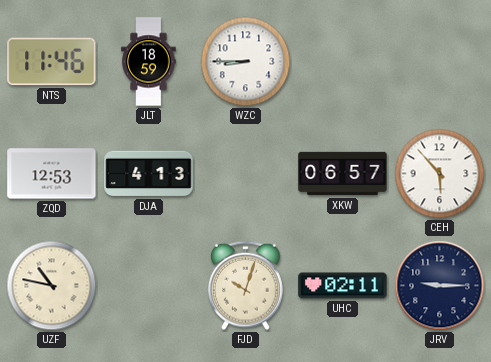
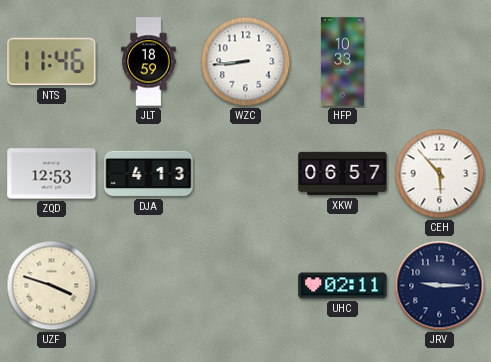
WZC: 8:45 -> 8:44
HFP: none -> 10:33
UZF: 10:47 -> 3:48
FJD: 10:03 -> none
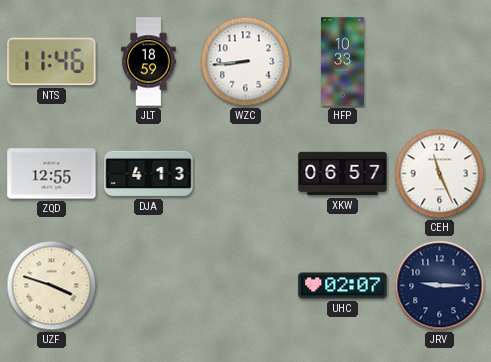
ZQD: 12:53 -> 12:55
CEH: 5:53 -> 11:26
UHC: 02:11 -> 02:07
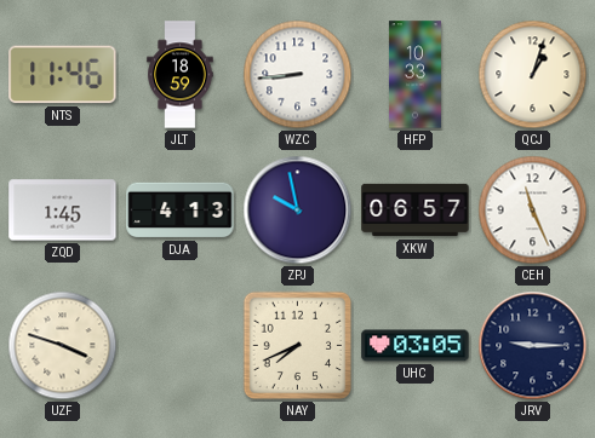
QCJ: none -> 1:03
ZQD: 12:55 -> 1:45
ZPJ: none -> 9:58
NAY: none -> 7:41
UHC: 02:07 -> 03:05
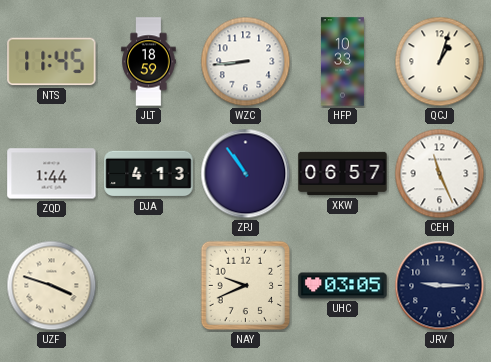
NTS: 11:46 -> 11:45
ZQD: 1:45 -> 1:44
ZPJ: 9:58 -> 10:54
NAY: 7:41 -> 9:41
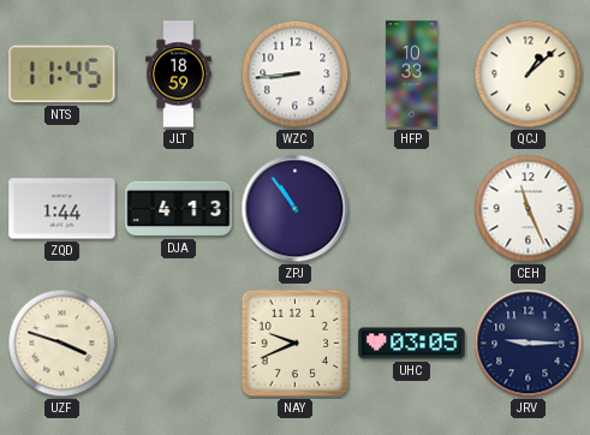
QCJ: 1:03 -> 1:08
XKW: 06:57 -> none
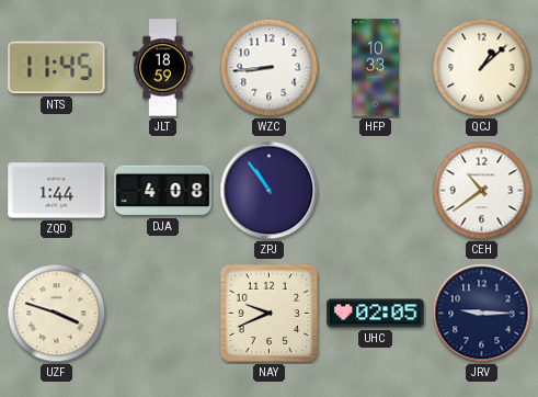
DJA: 4:13 -> 4:08
CEH: 11:26 -> 10:39
UHC: 03:05 -> 02:05
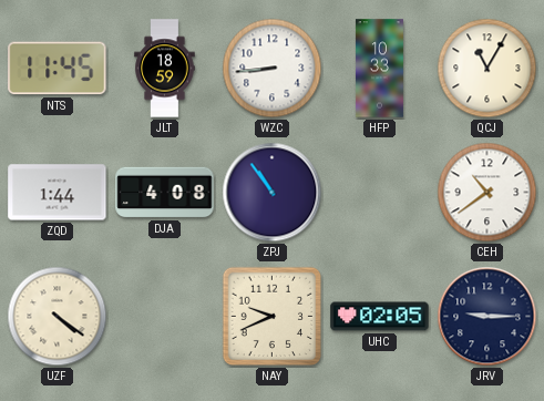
QCJ: 1:08 -> 11:05
UZF: 3:48 -> 4:21
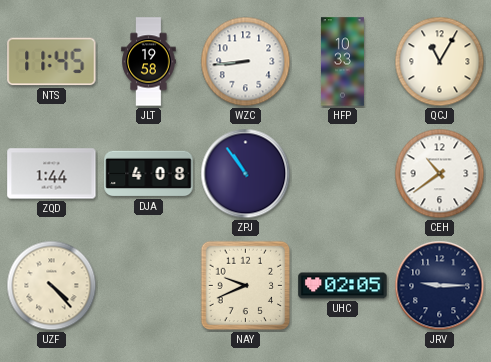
JLT: 18:59 -> 19:58
UZF: 4:21 -> 4:23
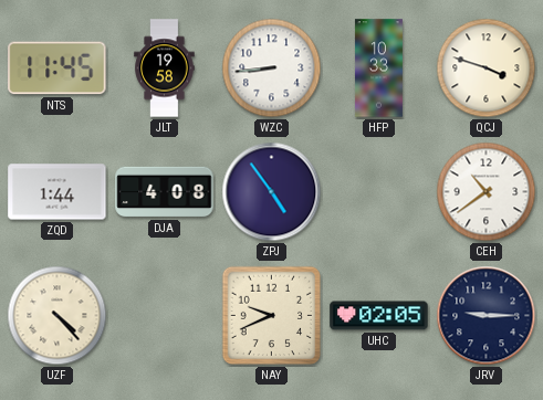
QCJ: 11:05 -> 3:48
ZPJ: 10:54 -> 4:54
